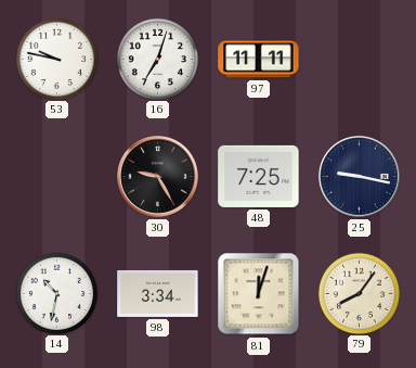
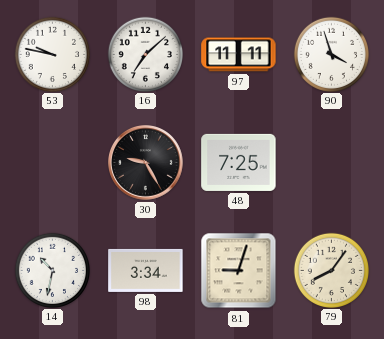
16: 7:03 -> 7:08
90: none -> 3:57
25: 9:17 -> none
81: 12:03 -> 9:03
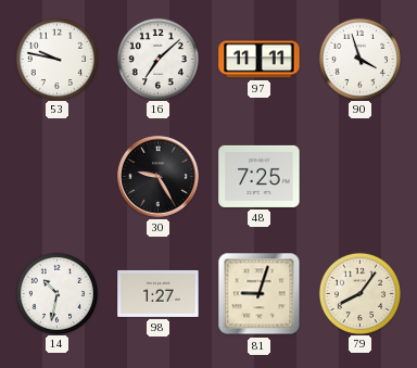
98: 3:34 -> 1:27
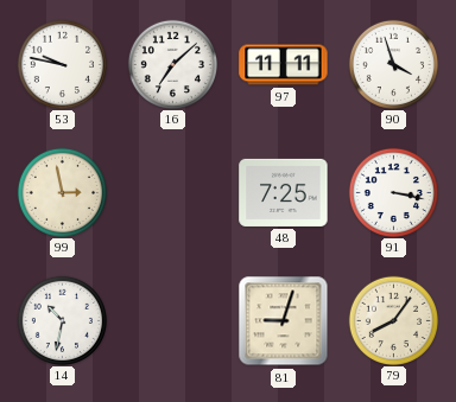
99: none -> 2:58
30: 9:25 -> none
91: none -> 3:17
98: 1:27 -> none
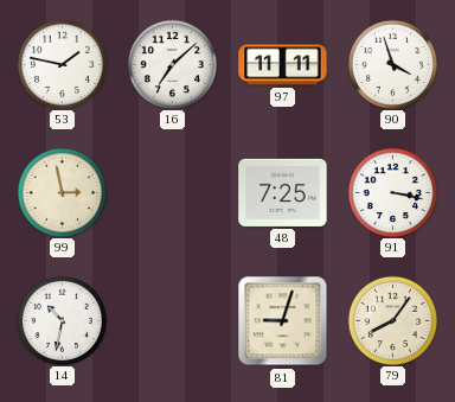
53: 9:47 -> 1:47
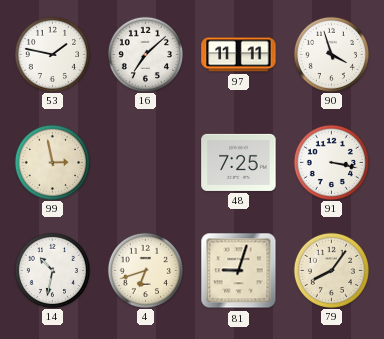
4: none -> 6:42
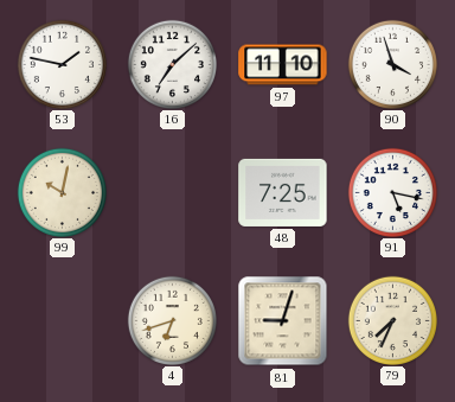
97: 11:11 -> 11:10
99: 2:58 -> 10:02
91: 3:17 -> 5:17
14: 10:32 -> none
79: 8:06 -> 7:34
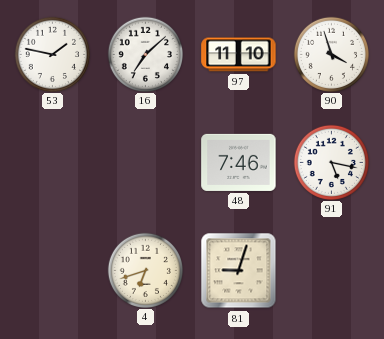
99: 10:02 -> none
48: 7:25 -> 7:46
79: 7:34 -> none
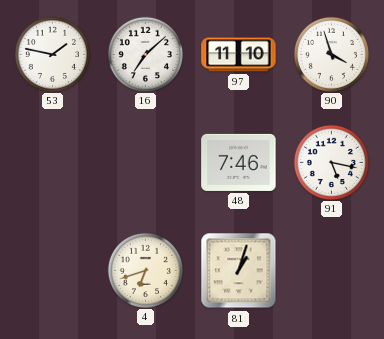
81: 9:03 -> 1:03
